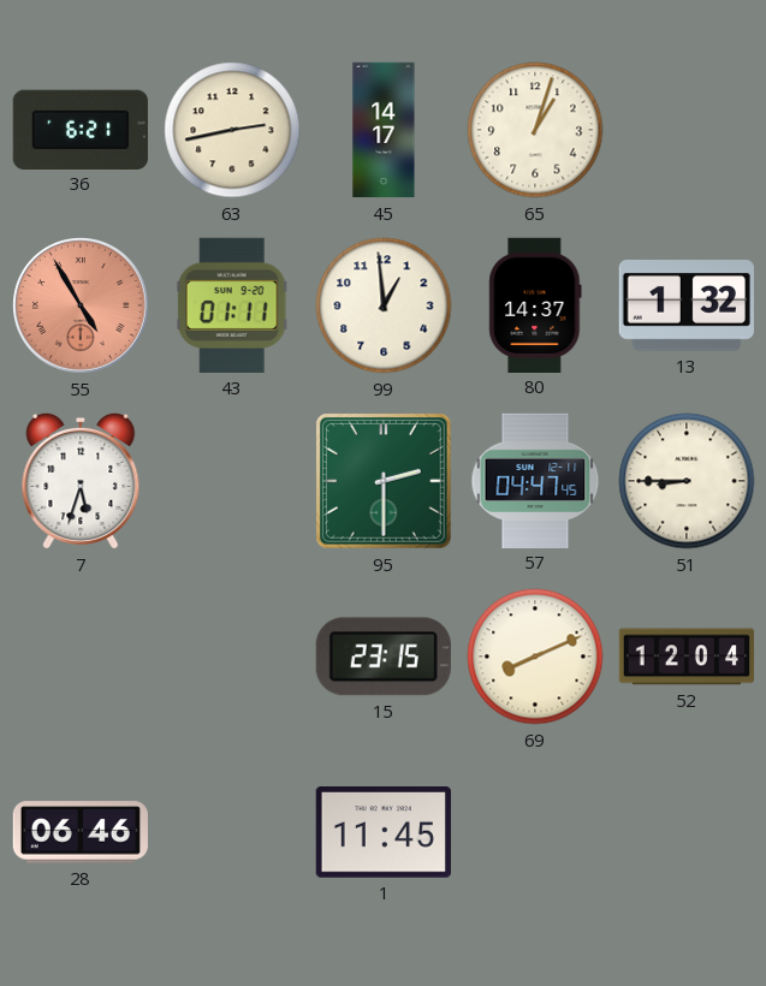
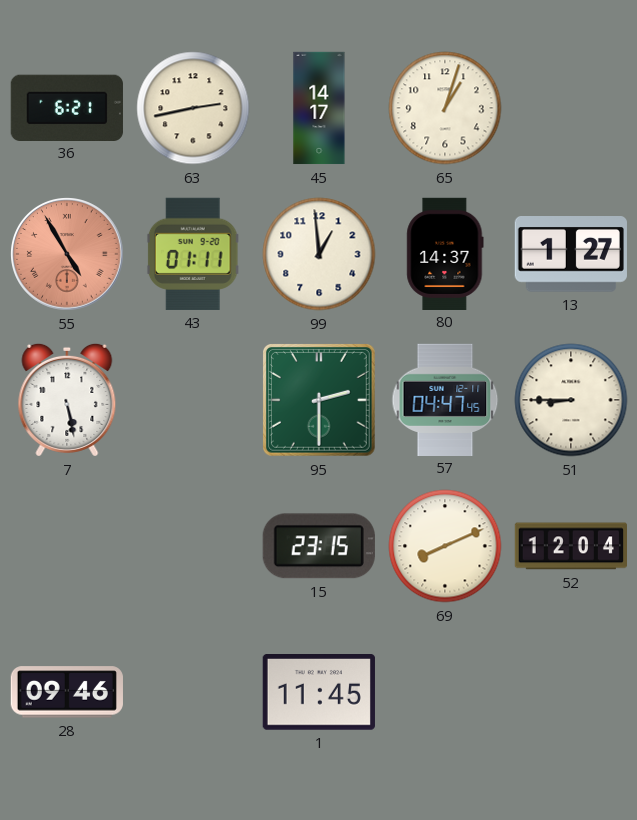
13: 1:32 -> 1:27
7: 5:33 -> 5:28
28: 06:46 -> 09:46
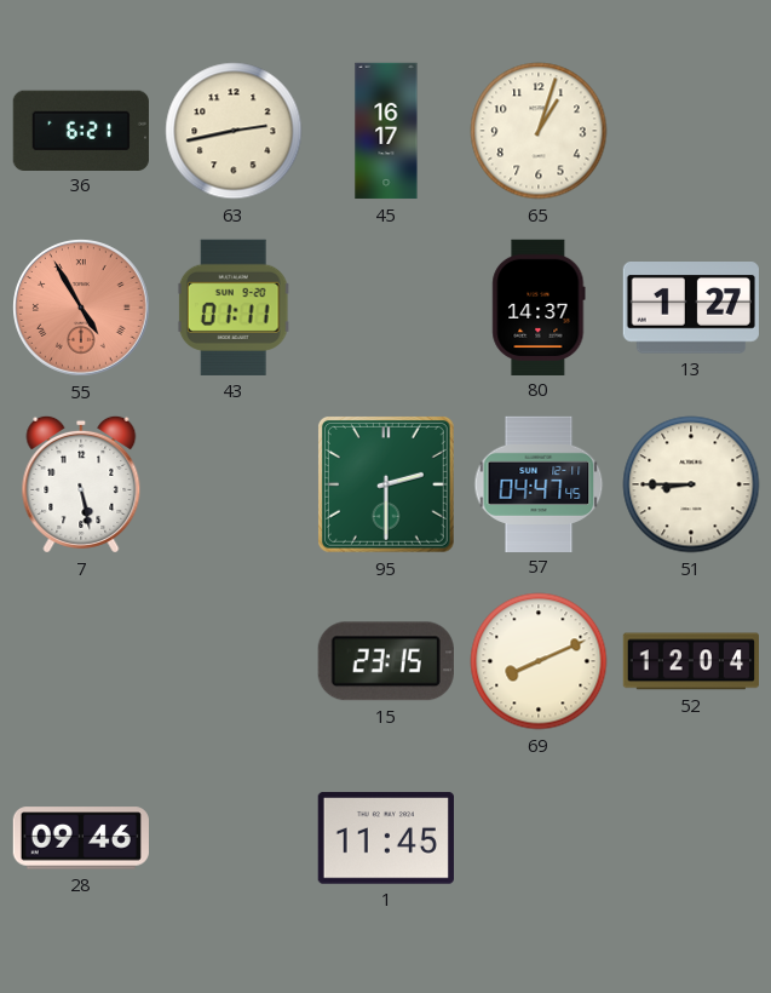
45: 14:17 -> 16:17
99: 12:59 -> none
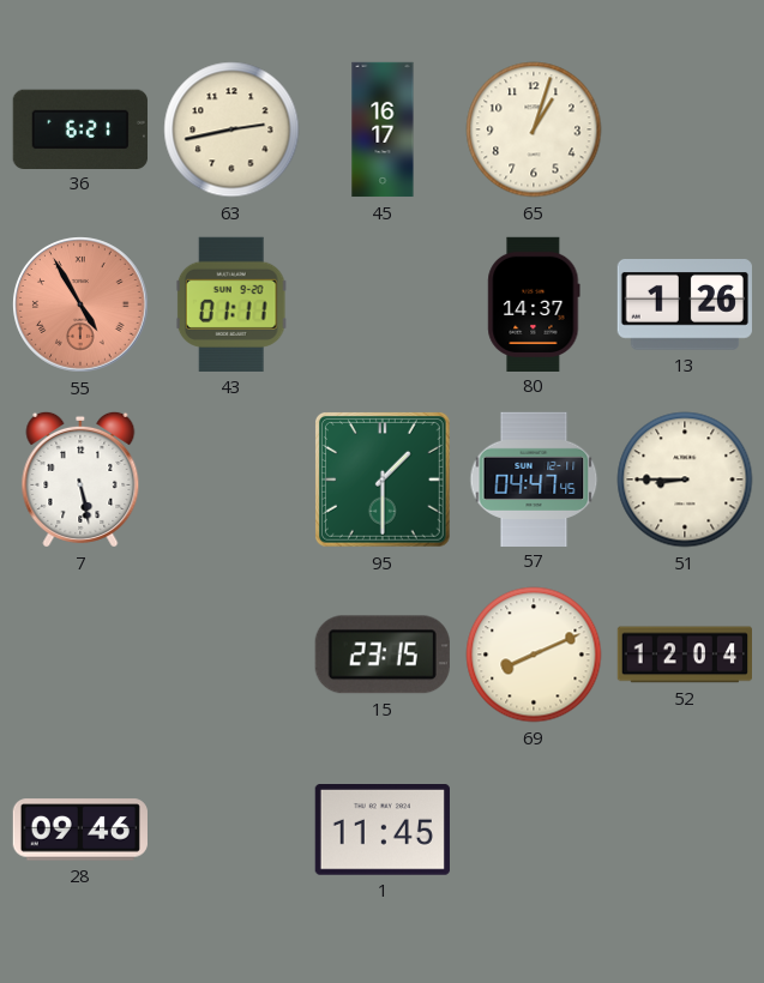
13: 1:27 -> 1:26
95: 2:30 -> 1:30
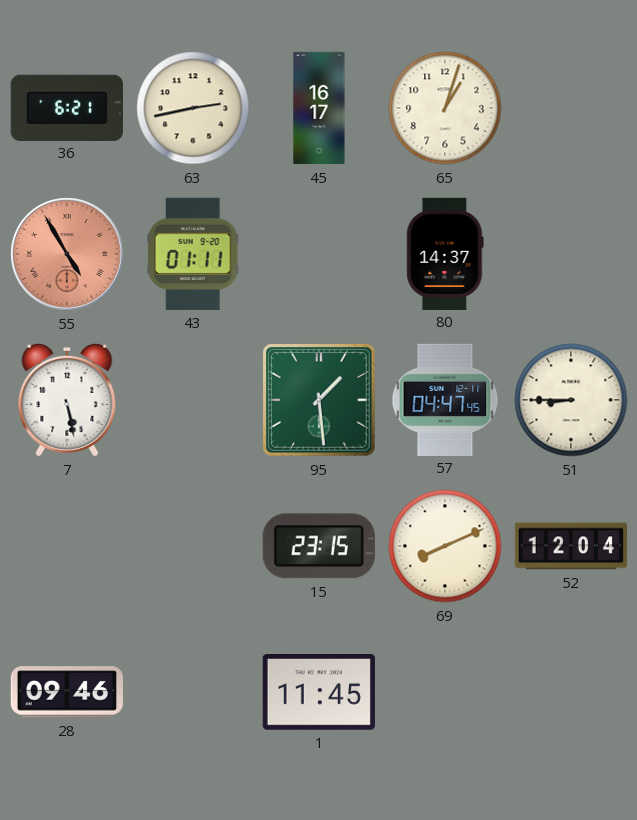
13: 1:26 -> none
95: 1:30 -> 1:29
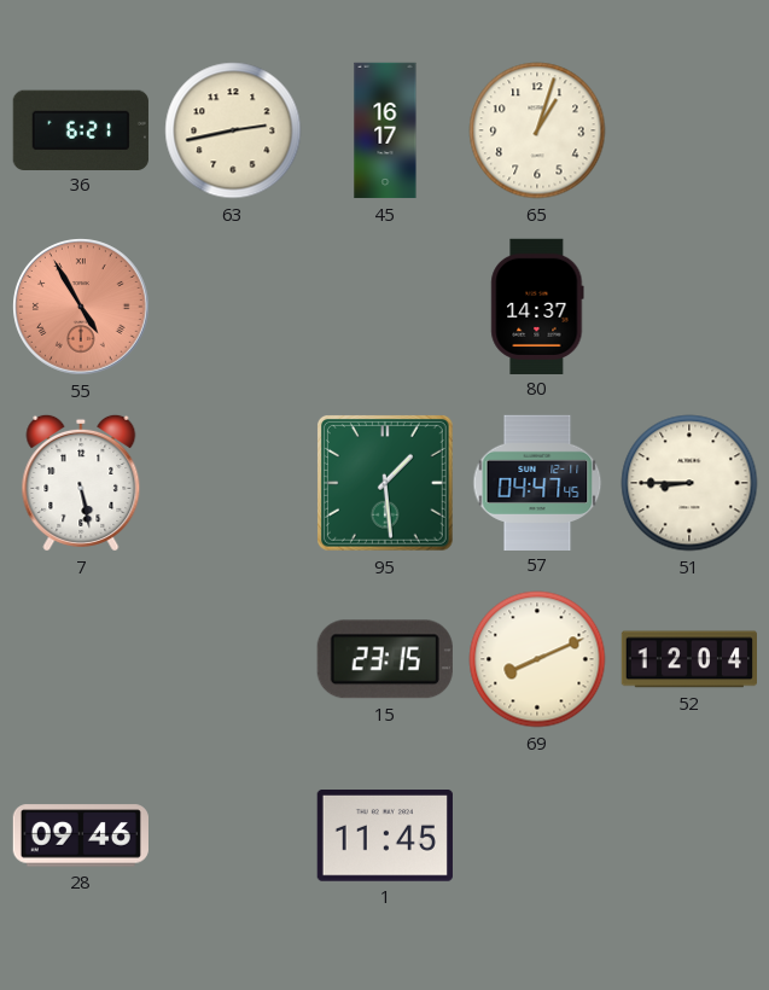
43: 01:11 -> none
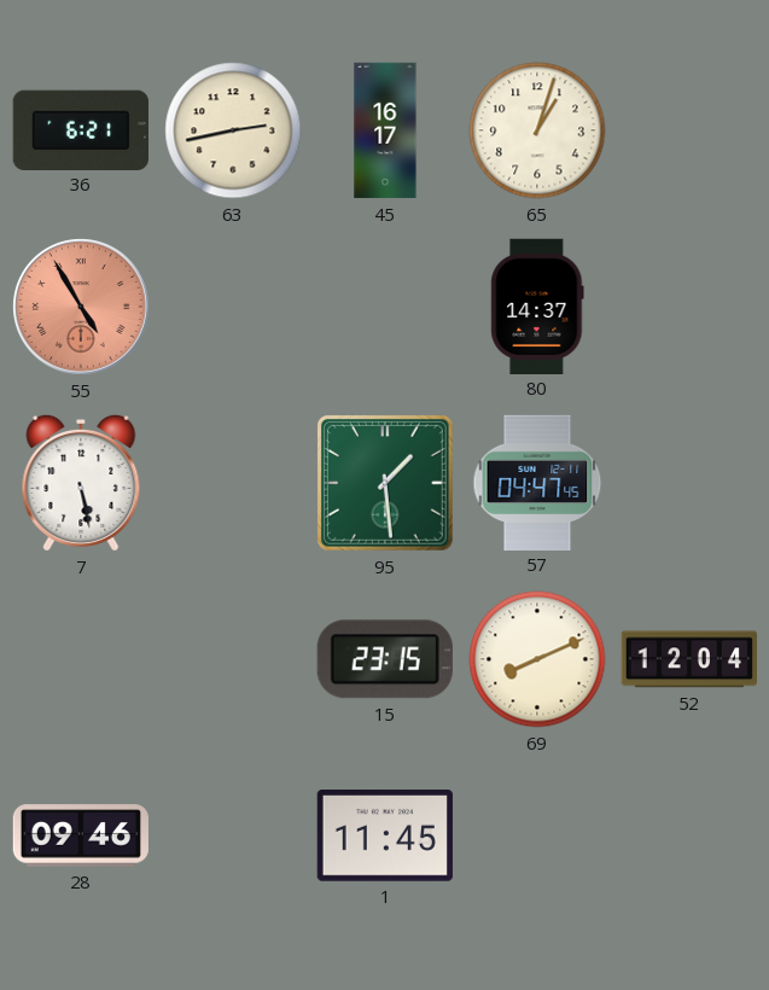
51: 8:45 -> none
